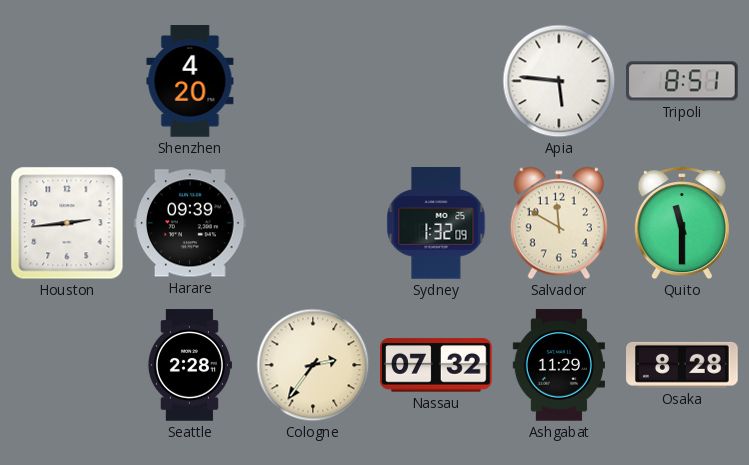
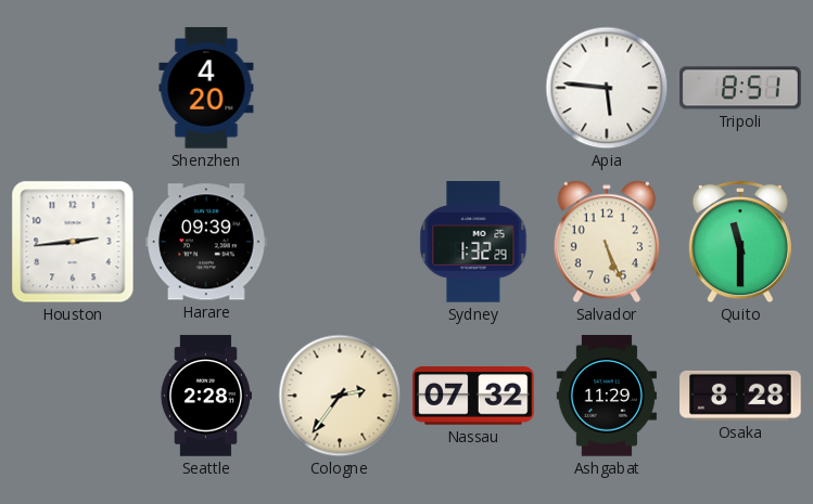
Sydney: 1:32:09 -> 1:32:29
Salvador: 11:50 -> 5:26
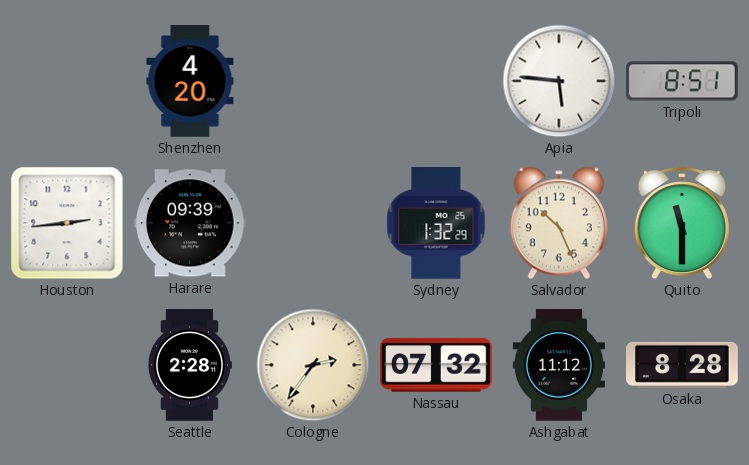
Salvador: 5:26 -> 10:26
Ashgabat: 11:29 -> 11:12
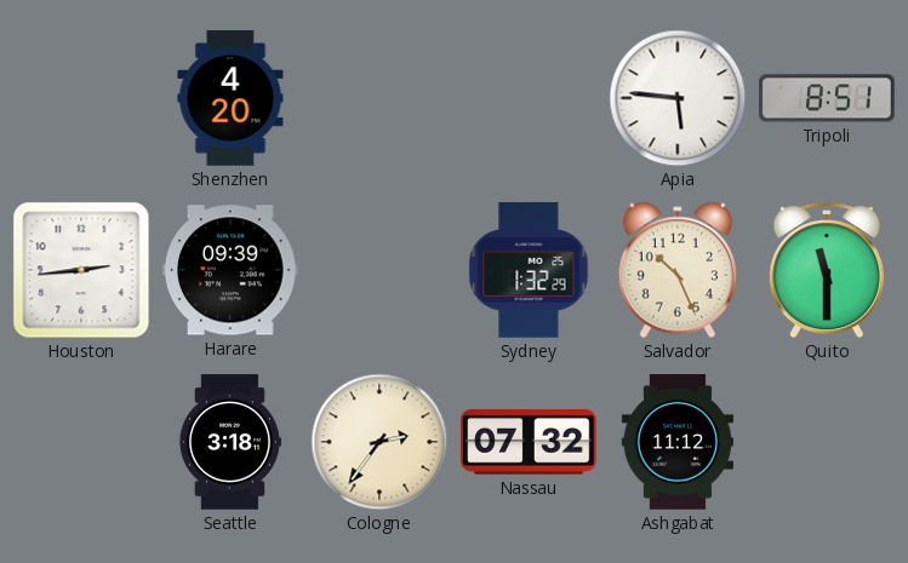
Seattle: 2:28 -> 3:18
Osaka: 8:28 -> none
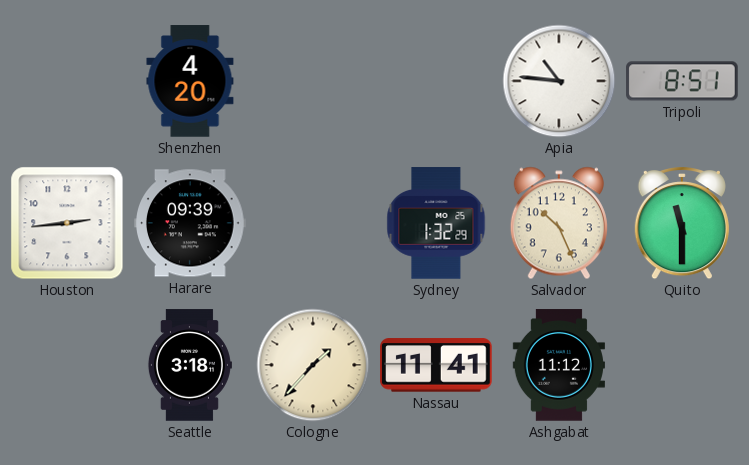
Apia: 5:46 -> 10:46
Cologne: 2:36 -> 1:37
Nassau: 07:32 -> 11:41
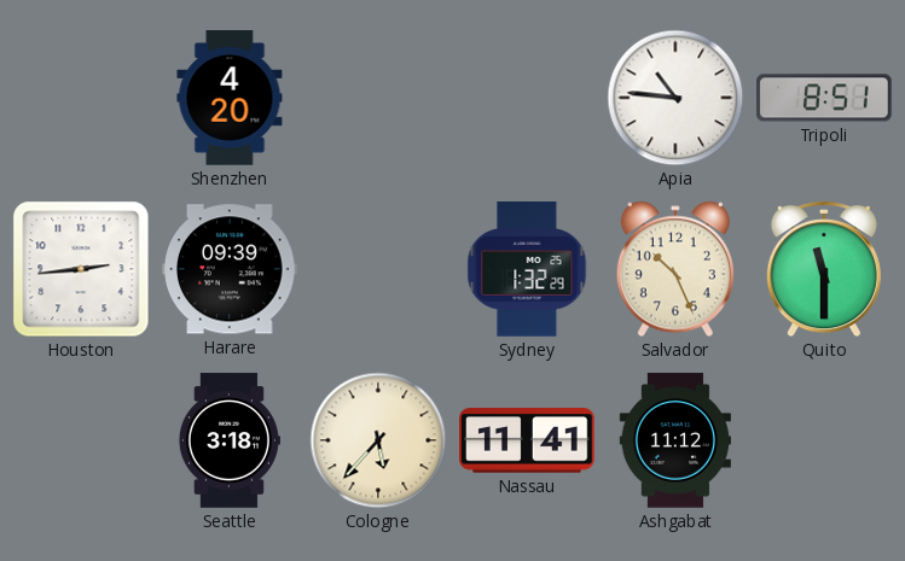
Cologne: 1:37 -> 5:37
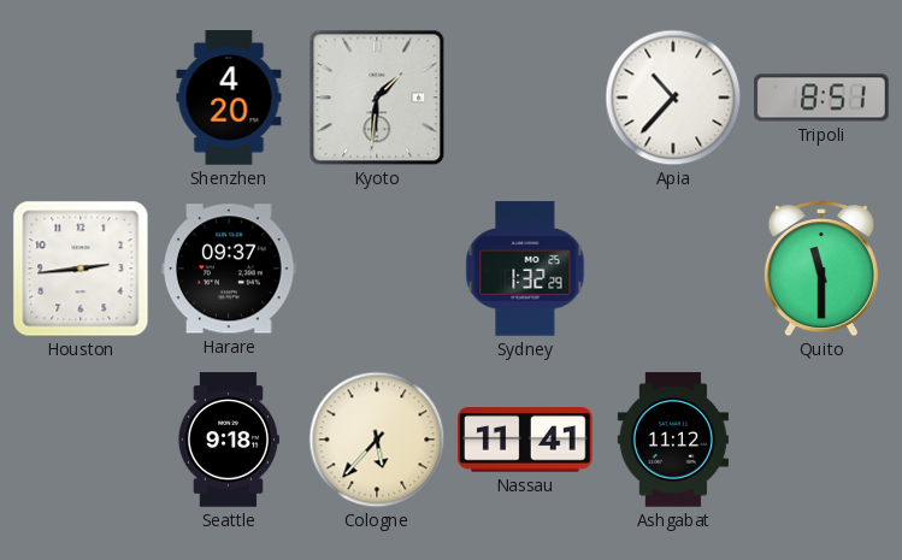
Kyoto: none -> 1:31
Apia: 10:46 -> 10:37
Harare: 09:39 -> 09:37
Salvador: 10:26 -> none
Seattle: 3:18 -> 9:18
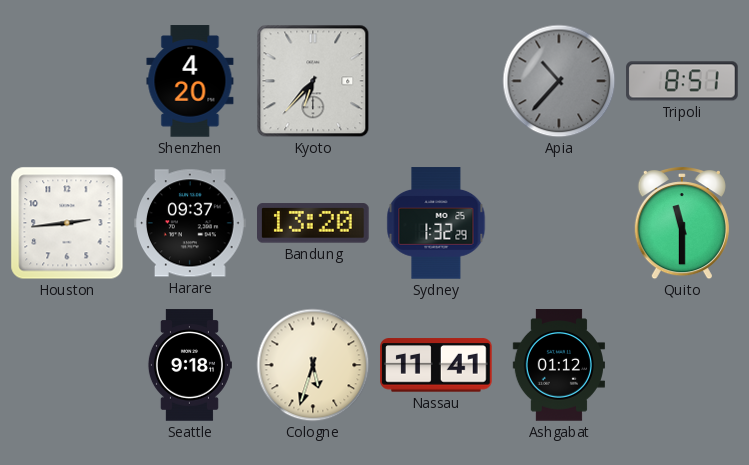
Kyoto: 1:31 -> 6:37
Apia dial: white -> grey
Bandung: none -> 13:20
Cologne: 5:37 -> 5:33
Ashgabat: 11:12 -> 01:12
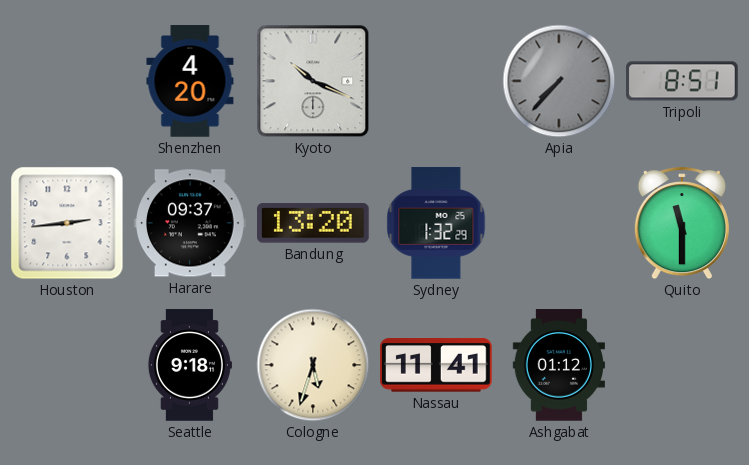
Kyoto: 6:37 -> 10:19
Apia: 10:37 -> 7:37
